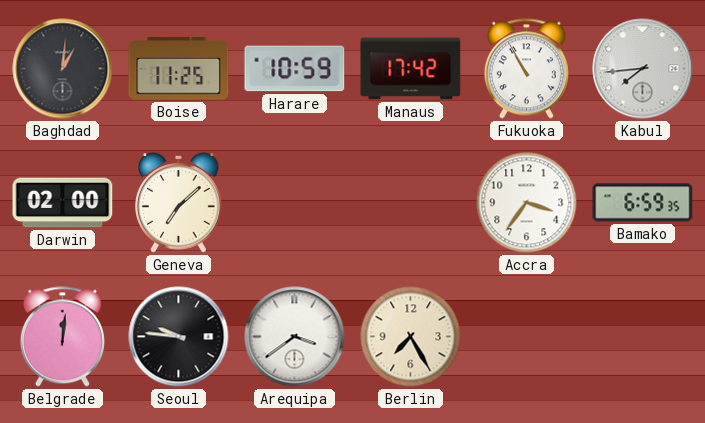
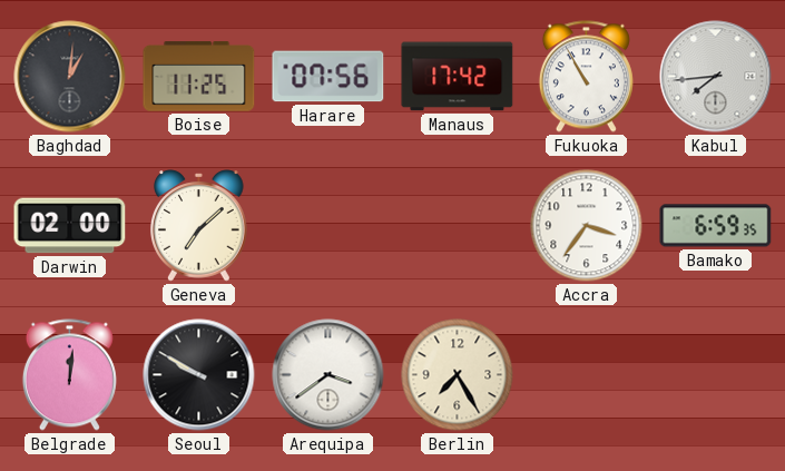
Harare: 10:59 -> 07:56
Seoul: 9:46 -> 9:50
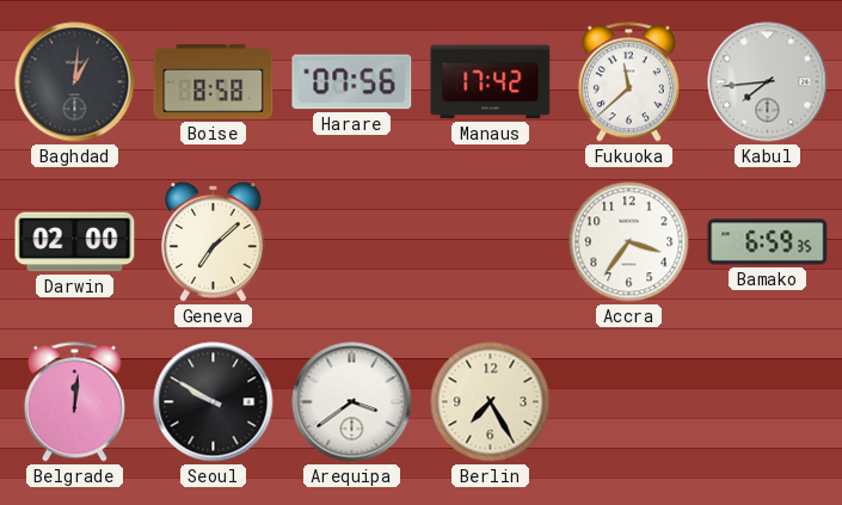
Boise: 11:25 -> 8:58
Fukuoka: 10:55 -> 11:38
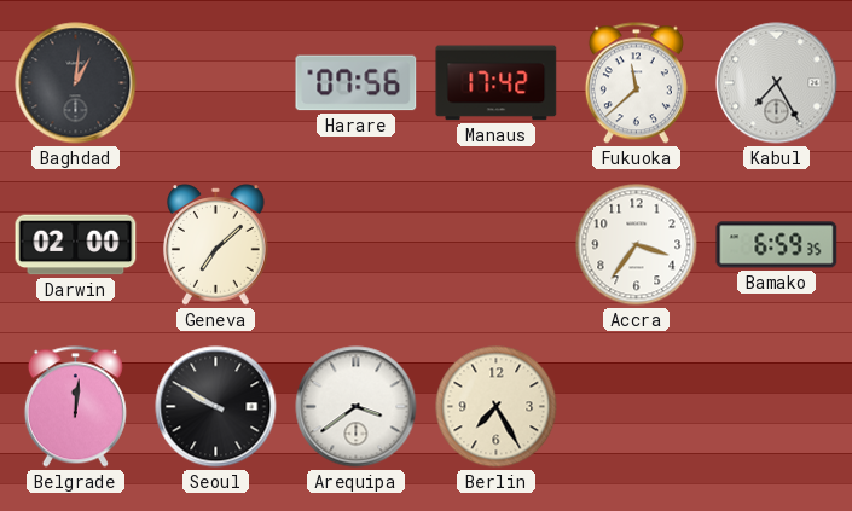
Boise: 8:58 -> none
Kabul: 7:44 -> 7:25
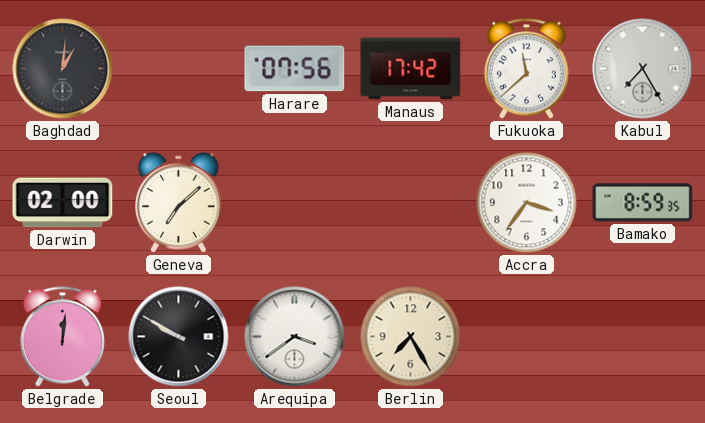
Bamako: 6:59 -> 8:59
